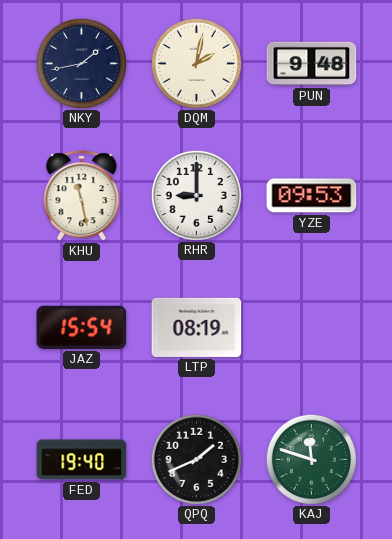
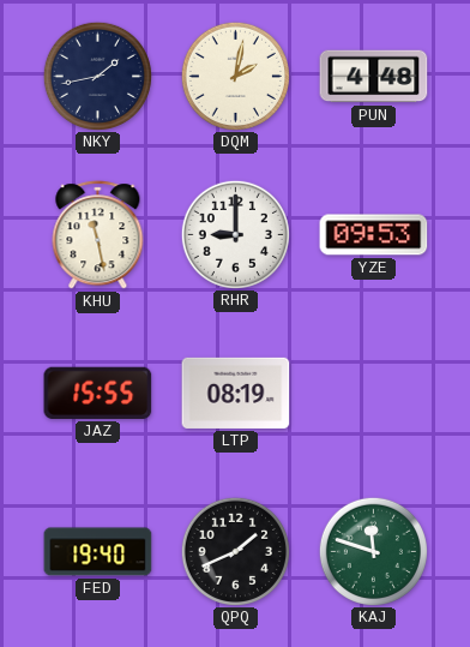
PUN: 9:48 -> 4:48
JAZ: 15:54 -> 15:55
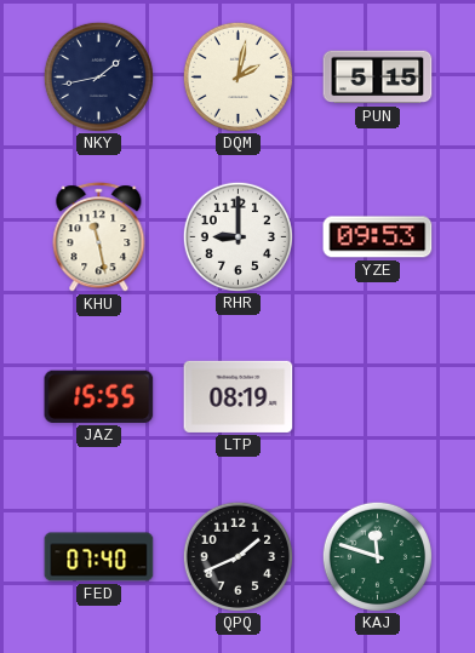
PUN: 4:48 -> 5:15
FED: 19:40 -> 07:40
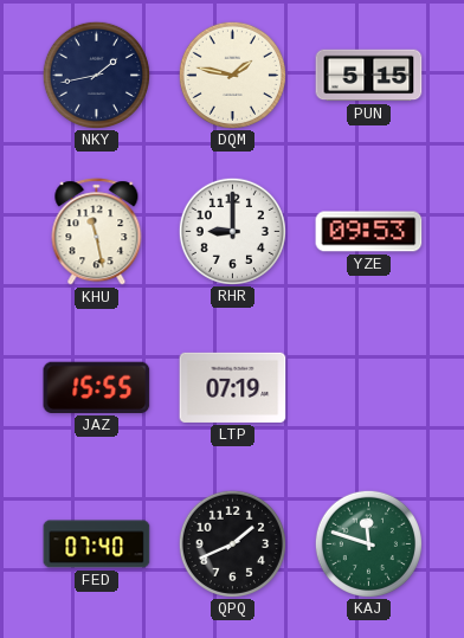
DQM: 2:02 -> 1:47
LTP: 08:19 -> 07:19
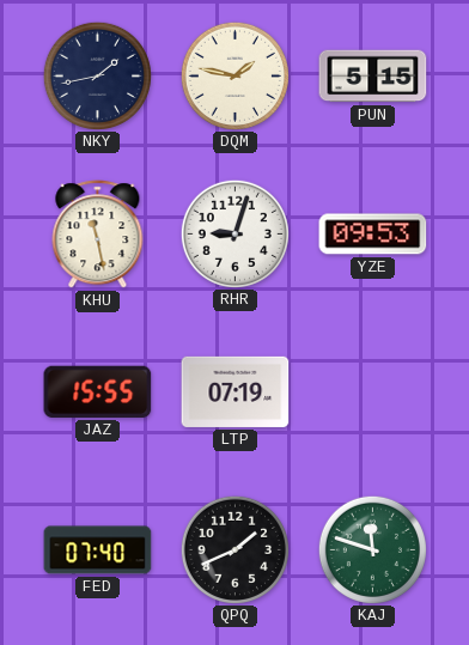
RHR: 9:00 -> 9:03
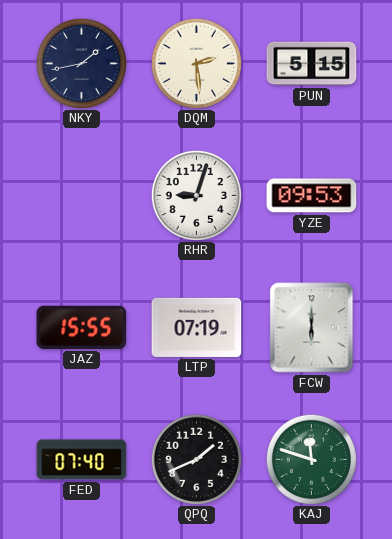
DQM: 1:47 -> 2:29
KHU: 11:28 -> none
FCW: none -> 6:00
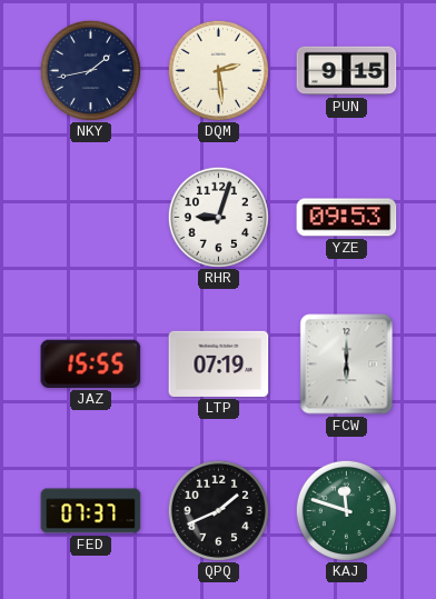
PUN: 5:15 -> 9:15
FED: 07:40 -> 07:37
